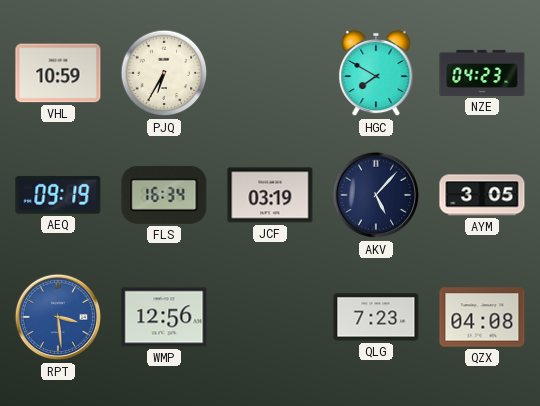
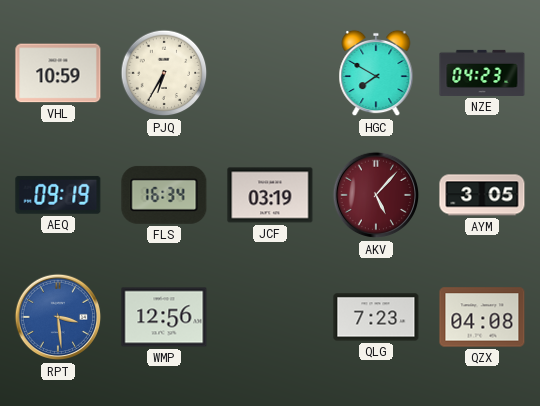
AKV dial: navy -> burgundy
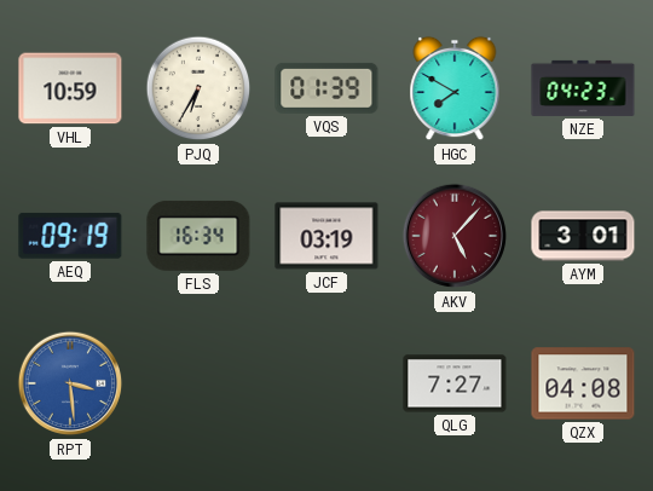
VQS: none -> 01:39
AYM: 3:05 -> 3:01
WMP: 12:56 -> none
QLG: 7:23 -> 7:27
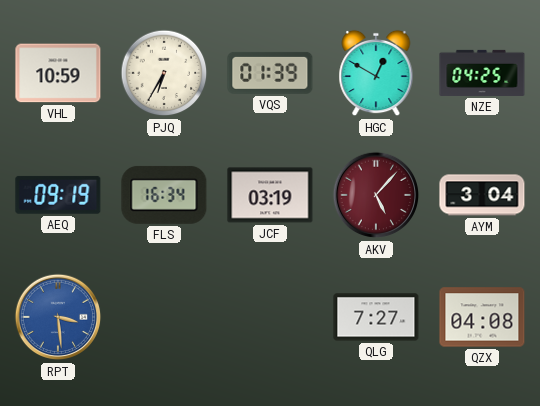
HGC: 7:50 -> 12:50
NZE: 04:23 -> 04:25
AYM: 3:01 -> 3:04
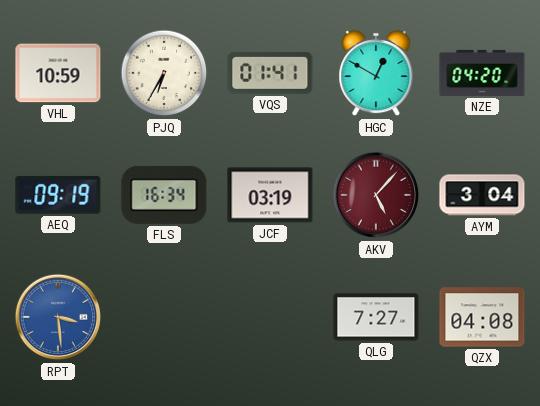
VQS: 01:39 -> 01:41
NZE: 04:25 -> 04:20
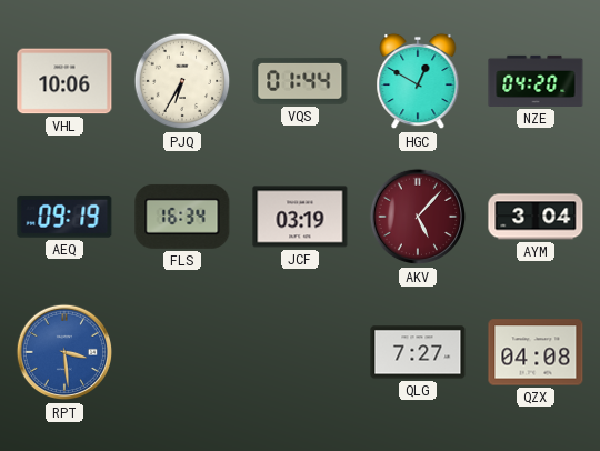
VHL: 10:59 -> 10:06
VQS: 01:41 -> 01:44
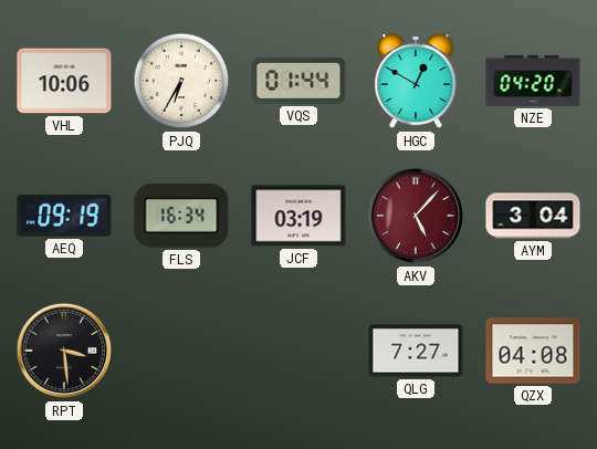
RPT dial: blue -> black
